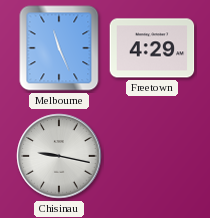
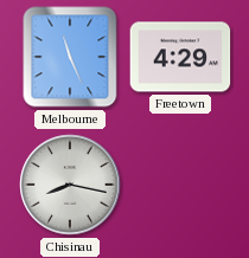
Chisinau: 9:17 -> 8:17
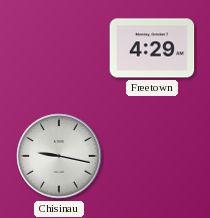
Melbourne: 11:26 -> none
Chisinau: 8:17 -> 9:17
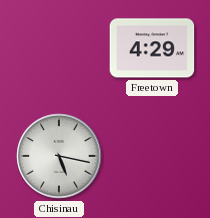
Chisinau: 9:17 -> 5:17
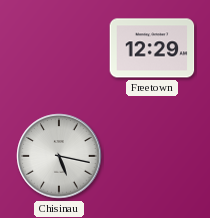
Freetown: 4:29 -> 12:29
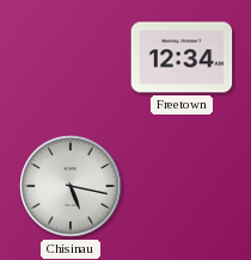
Freetown: 12:29 -> 12:34
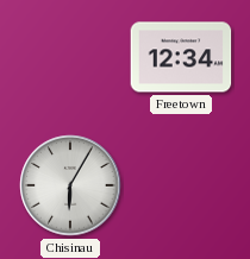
Chisinau: 5:17 -> 6:05
